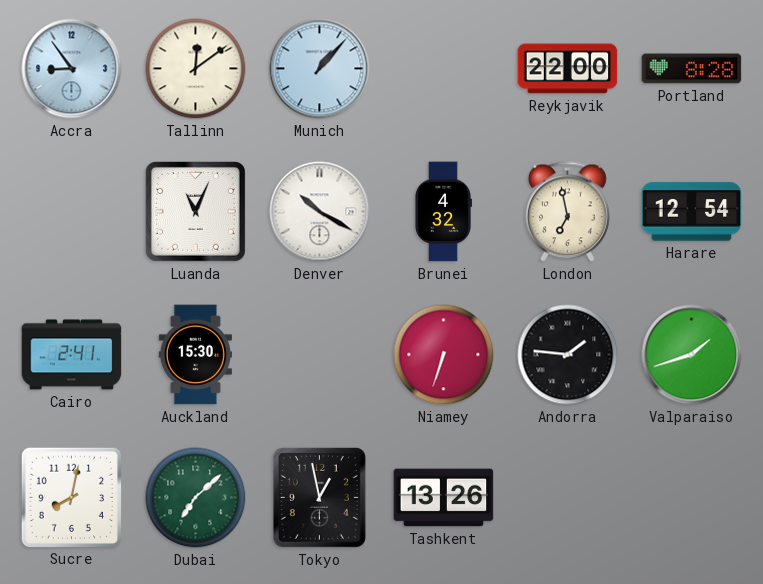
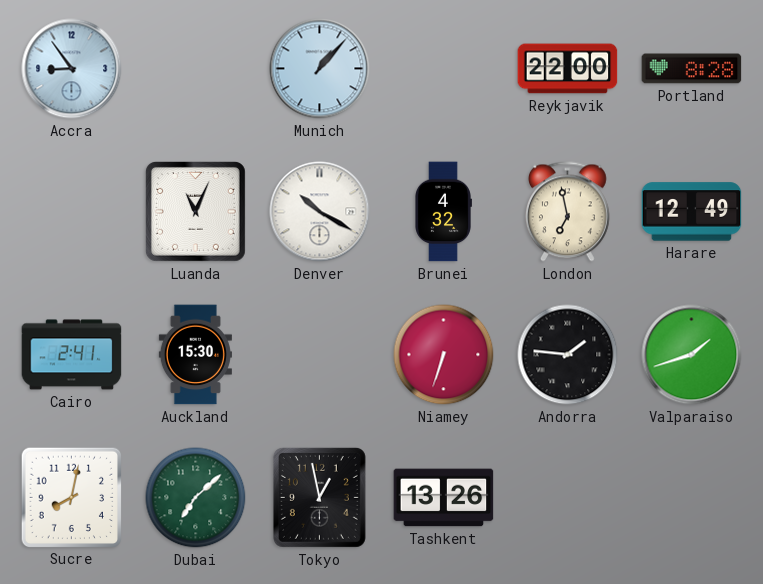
Tallinn: 12:09 -> none
Harare: 12:54 -> 12:49
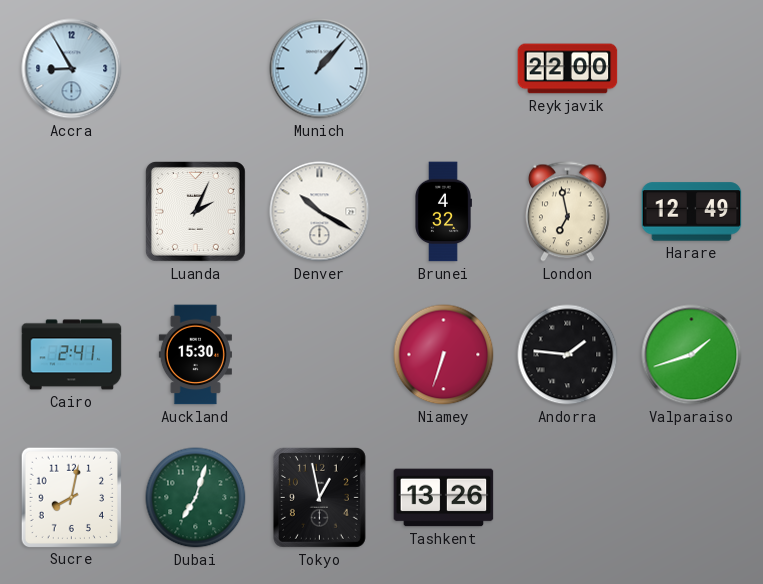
Accra: 8:54 -> 8:55
Portland: 8:28 -> none
Luanda: 11:04 -> 2:04
Dubai: 7:08 -> 7:03
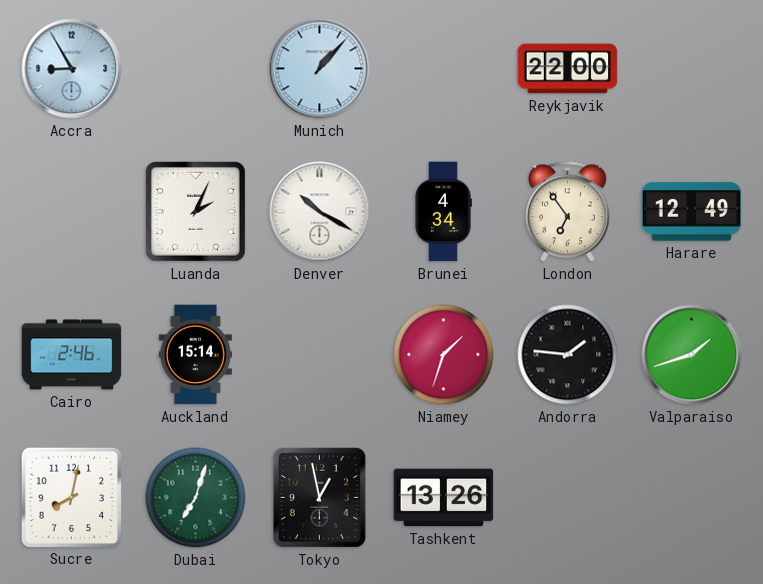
Brunei: 4:32 -> 4:34
London: 6:58 -> 6:54
Cairo: 2:41 -> 2:46
Auckland: 15:30 -> 15:14
Niamey: 6:33 -> 1:33
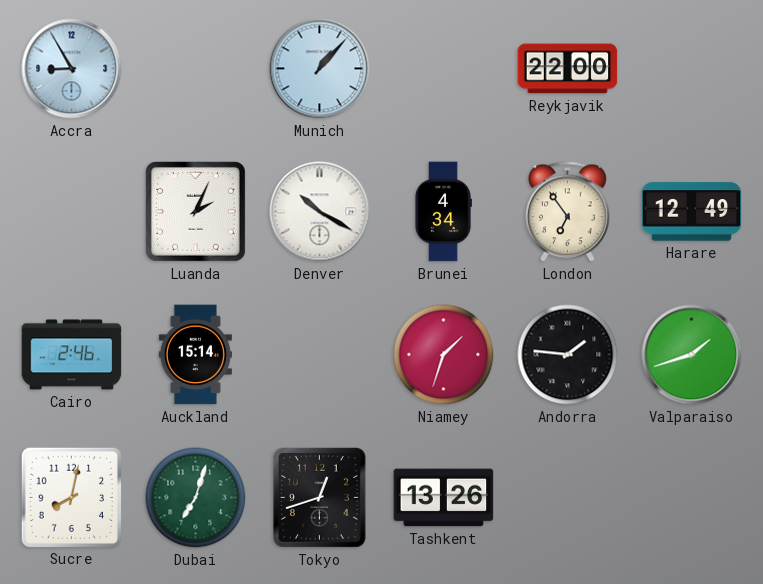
Tokyo: 12:58 -> 12:42
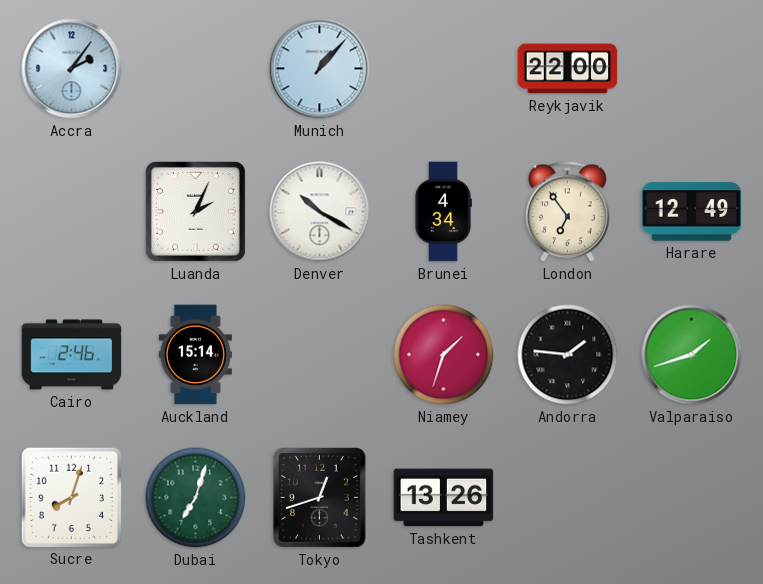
Accra: 8:55 -> 2:06
Sucre: 8:02 -> 8:03
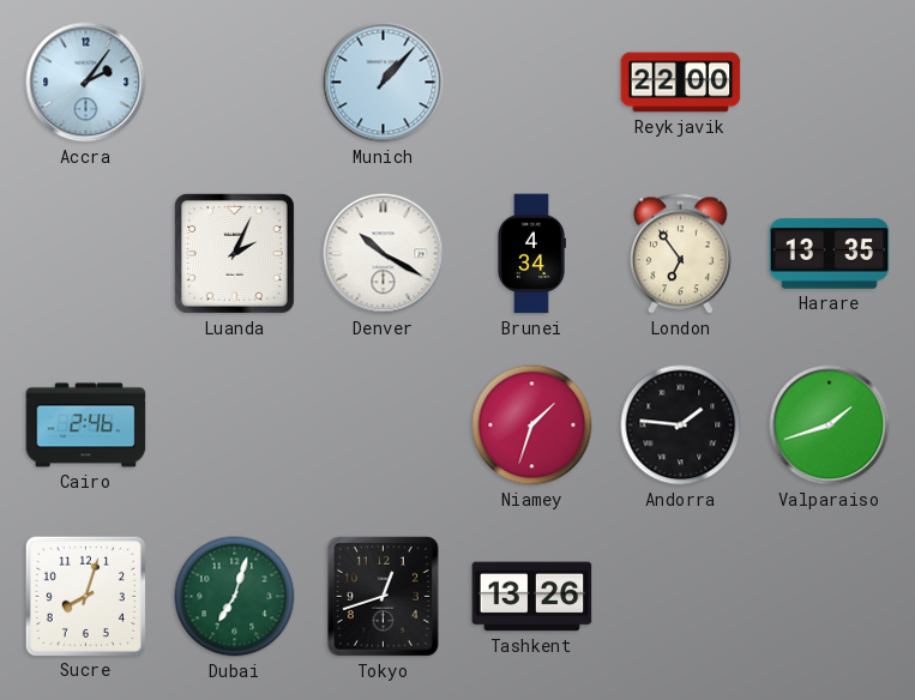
Harare: 12:49 -> 13:35
Auckland: 15:14 -> none
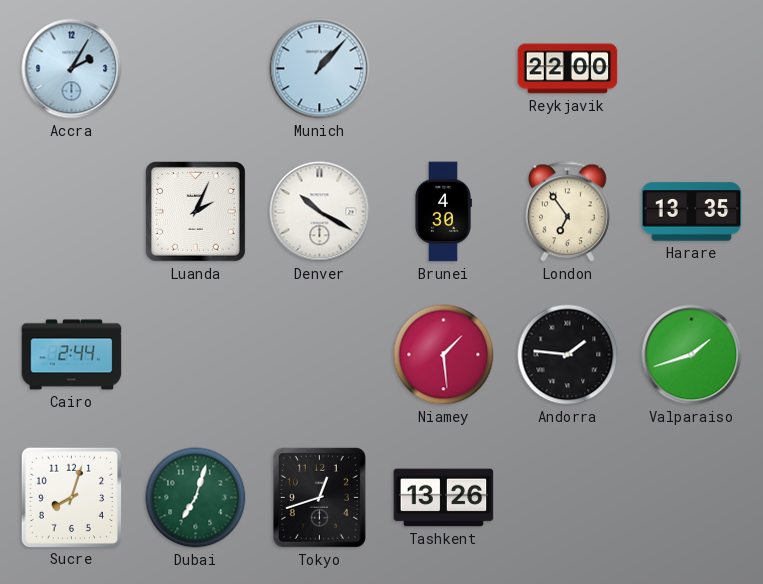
Accra: 2:06 -> 2:05
Brunei: 4:34 -> 4:30
Cairo: 2:46 -> 2:44
Niamey: 1:33 -> 1:29
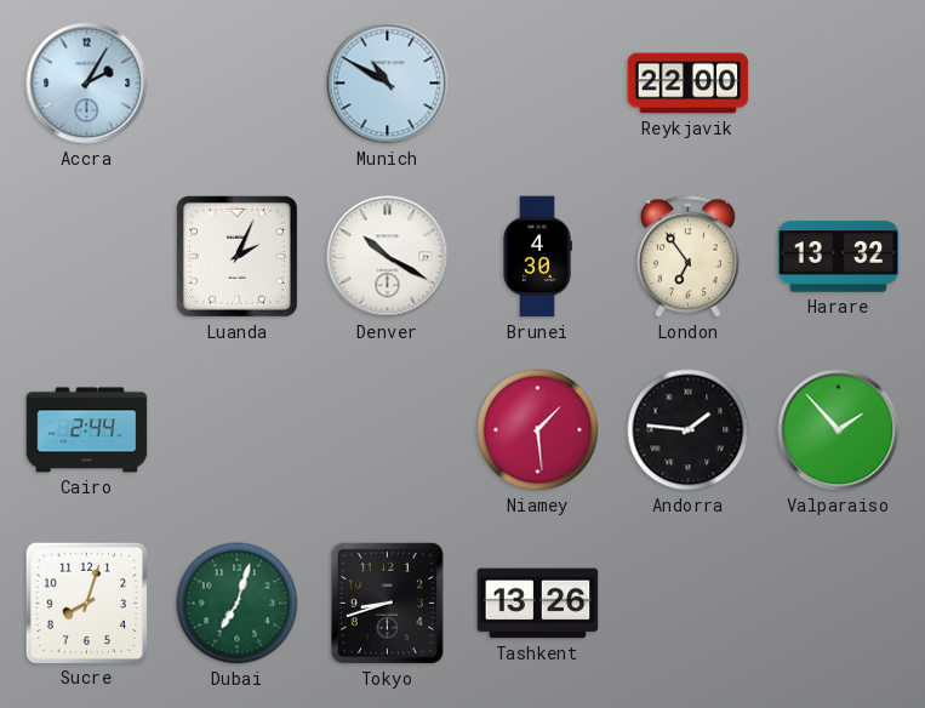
Munich: 1:07 -> 10:50
Harare: 13:35 -> 13:32
Valparaiso: 1:42 -> 1:53
Tokyo: 12:42 -> 8:42
